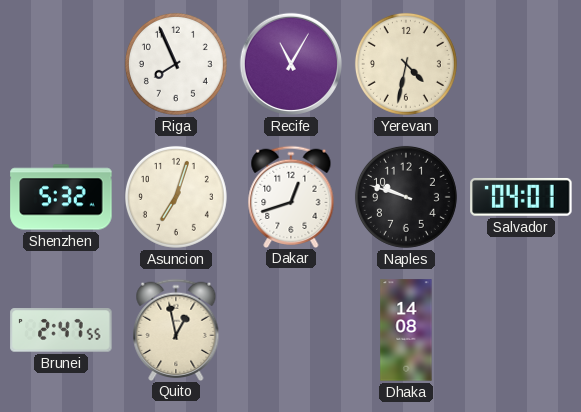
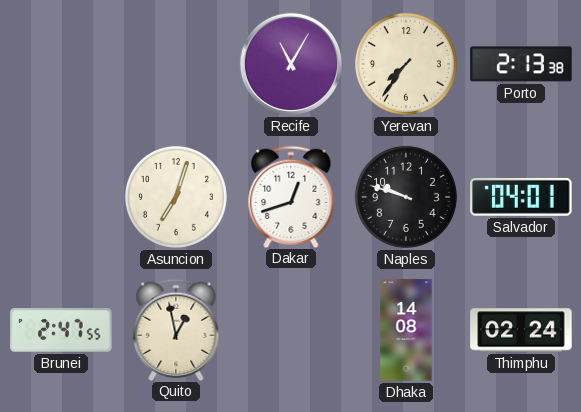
Riga: 7:56 -> none
Yerevan: 4:32 -> 7:36
Porto: none -> 2:13
Shenzhen: 5:32 -> none
Thimphu: none -> 02:24
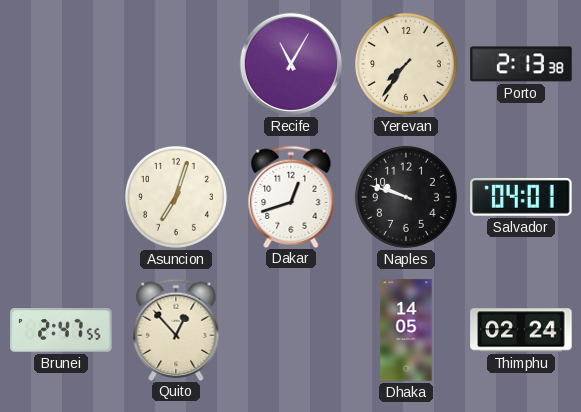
Quito: 12:58 -> 12:53
Dhaka: 14:08 -> 14:05
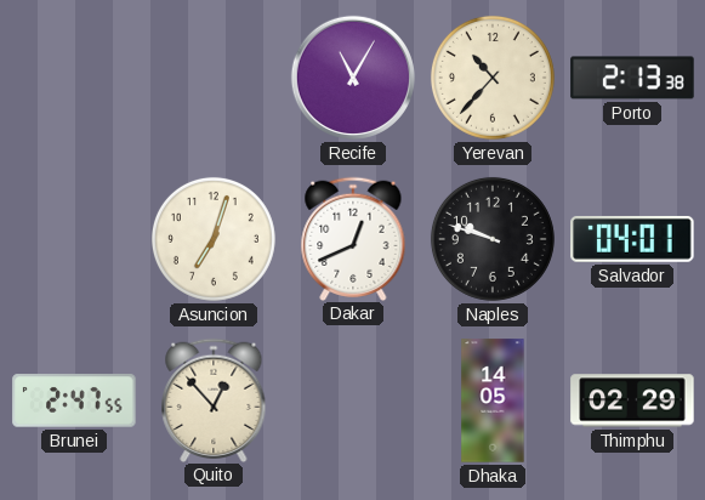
Yerevan: 7:36 -> 10:37
Dakar: 12:42 -> 12:41
Thimphu: 02:24 -> 02:29
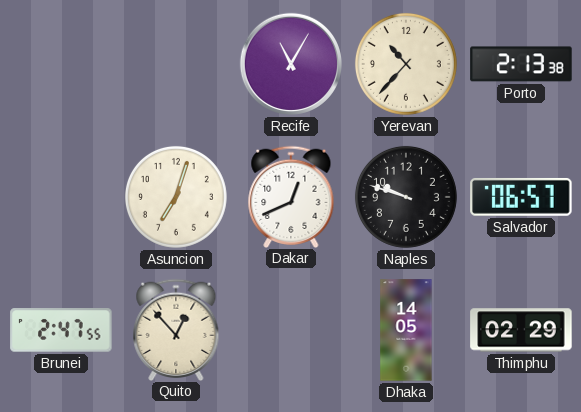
Salvador: 04:01 -> 06:57
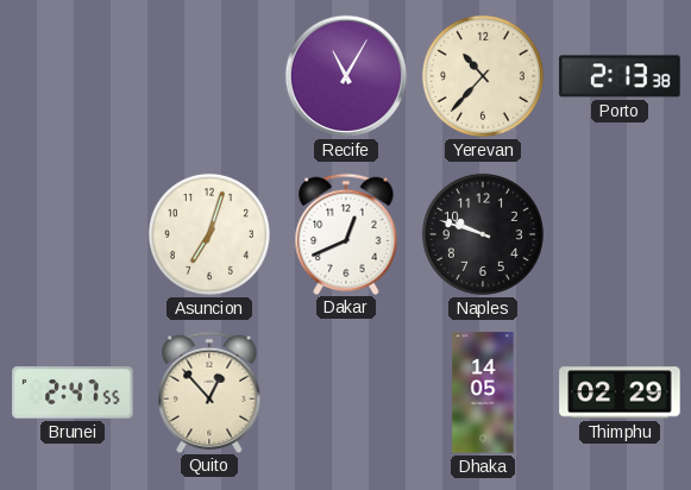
Salvador: 06:57 -> none
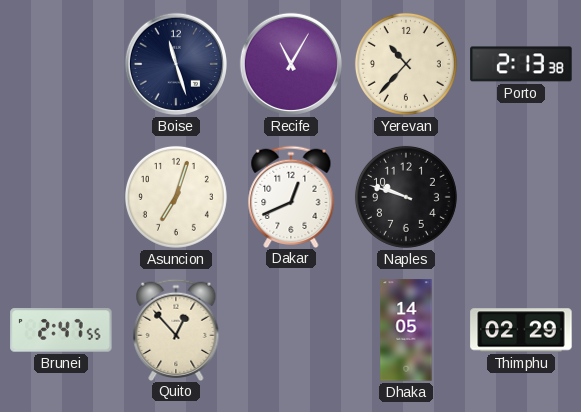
Boise: none -> 11:27
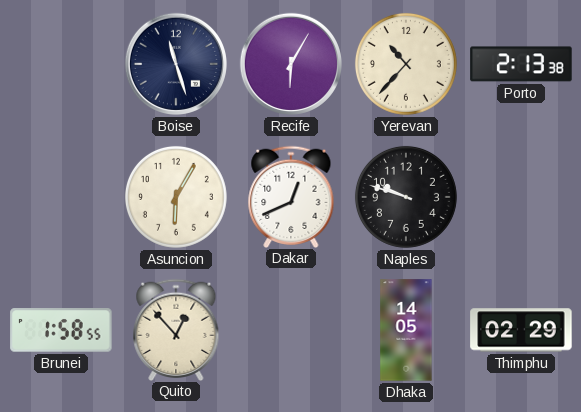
Recife: 11:05 -> 6:05
Asuncion: 7:03 -> 6:05
Brunei: 2:47 -> 1:58
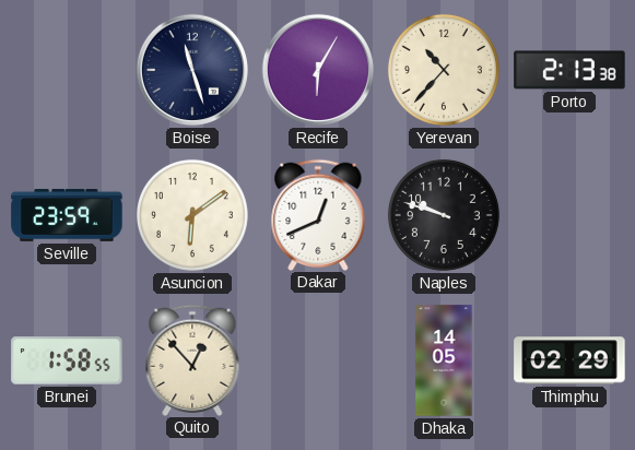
Seville: none -> 23:59
Asuncion: 6:05 -> 6:09
